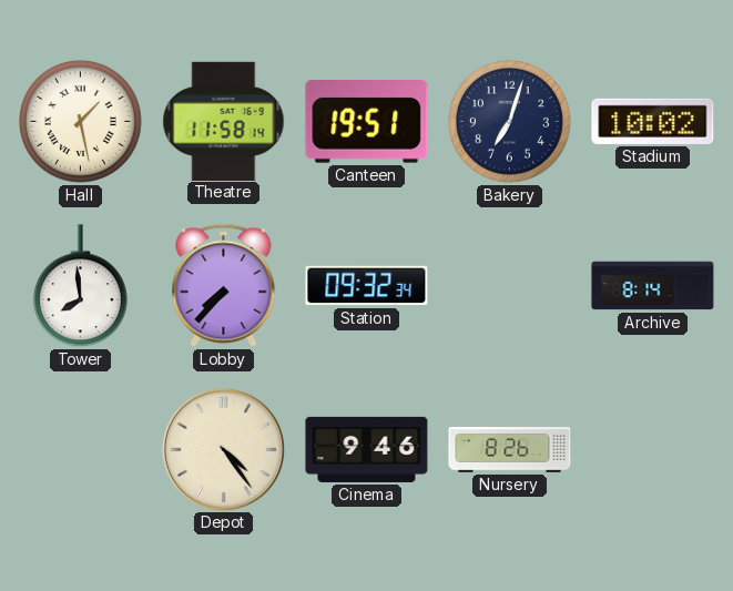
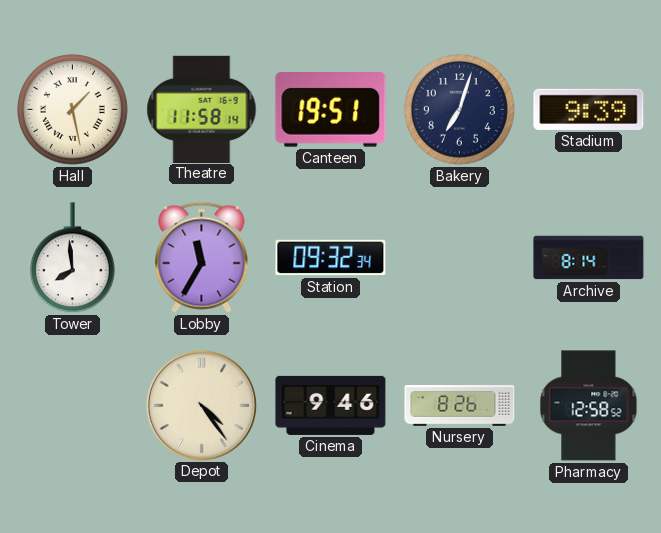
Stadium: 10:02 -> 9:39
Lobby: 7:37 -> 11:35
Pharmacy: none -> 12:58
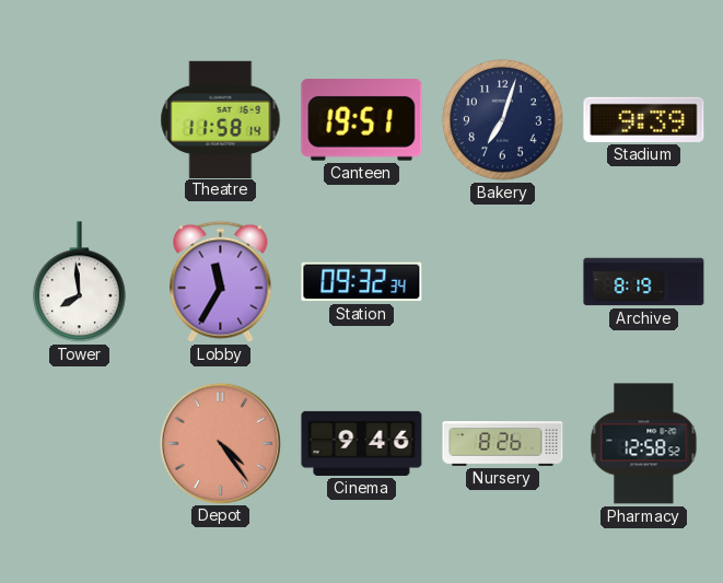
Hall: 1:28 -> none
Archive: 8:14 -> 8:19
Depot dial: cream -> salmon
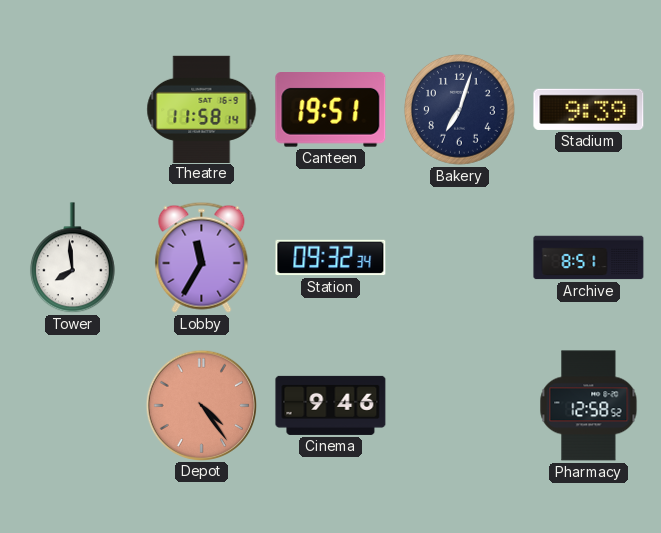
Archive: 8:19 -> 8:51
Nursery: 8:26 -> none
